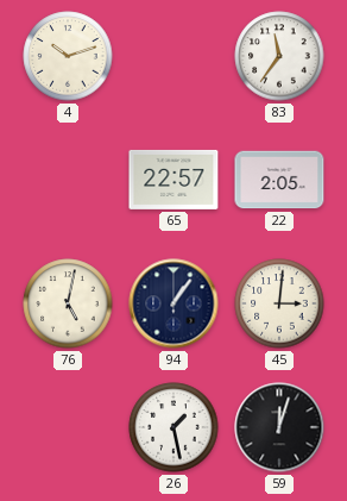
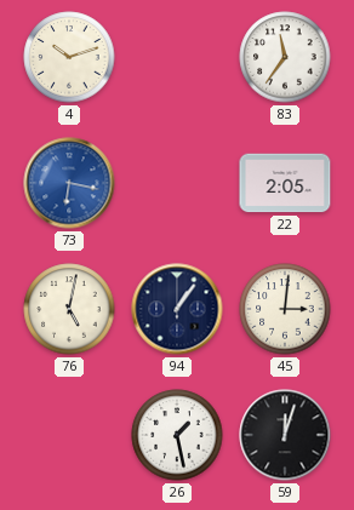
73: none -> 6:17
65: 22:57 -> none
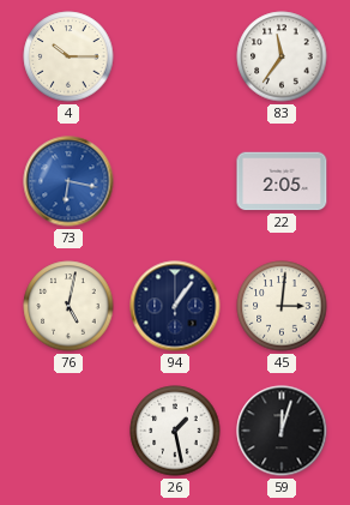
4: 10:12 -> 10:15
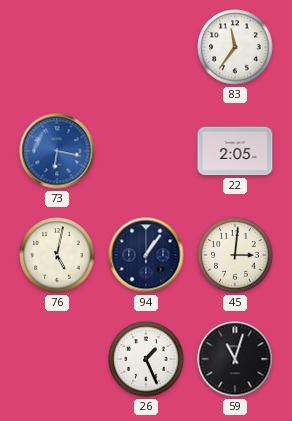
4: 10:15 -> none
26: 1:28 -> 1:26
59: 12:03 -> 11:03
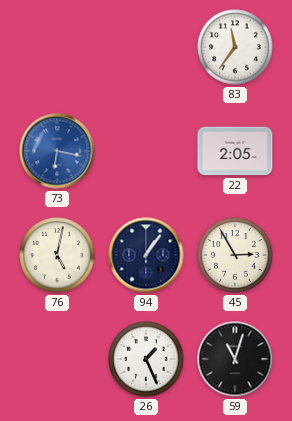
45: 3:01 -> 2:55
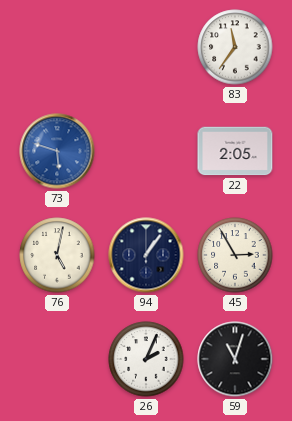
73: 6:17 -> 5:48
26: 1:26 -> 2:04
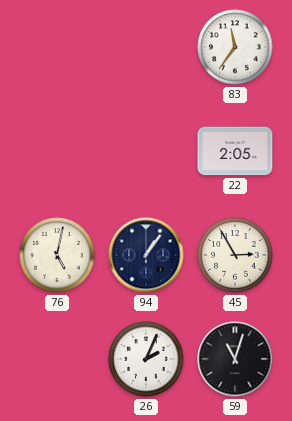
73: 5:48 -> none
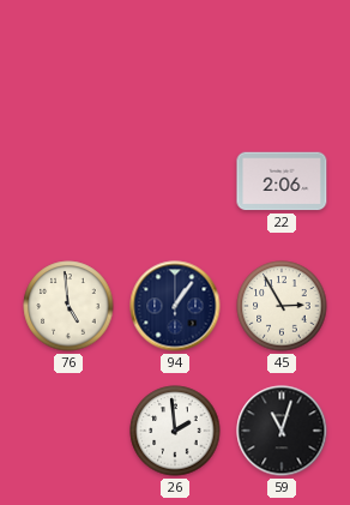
83: 11:36 -> none
22: 2:05 -> 2:06
76: 5:02 -> 4:59
26: 2:04 -> 1:59
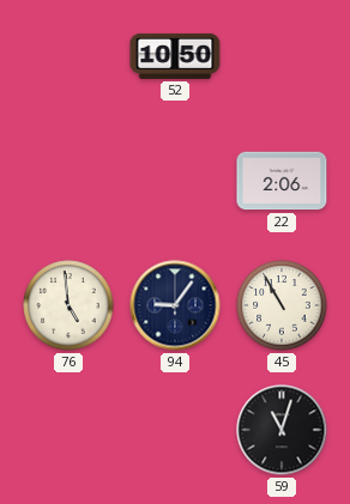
52: none -> 10:50
94: 1:06 -> 9:06
45: 2:55 -> 10:55
26: 1:59 -> none
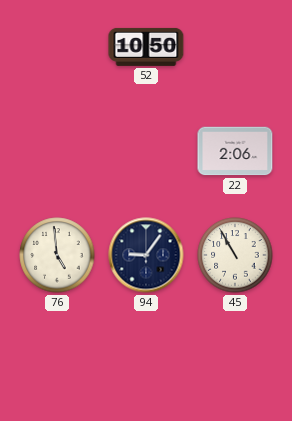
59: 11:03 -> none
